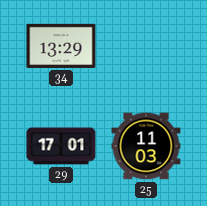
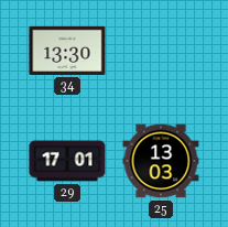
34: 13:29 -> 13:30
25: 11:03 -> 13:03
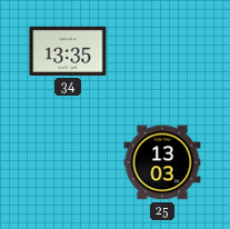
34: 13:30 -> 13:35
29: 17:01 -> none
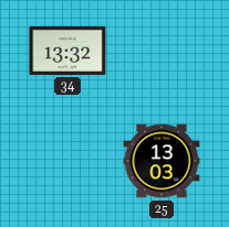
34: 13:35 -> 13:32
